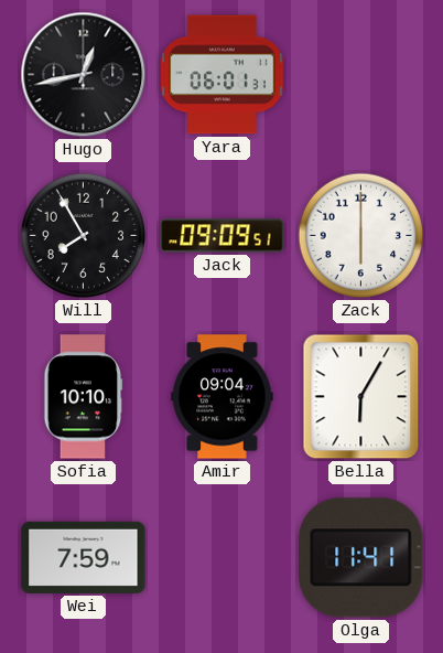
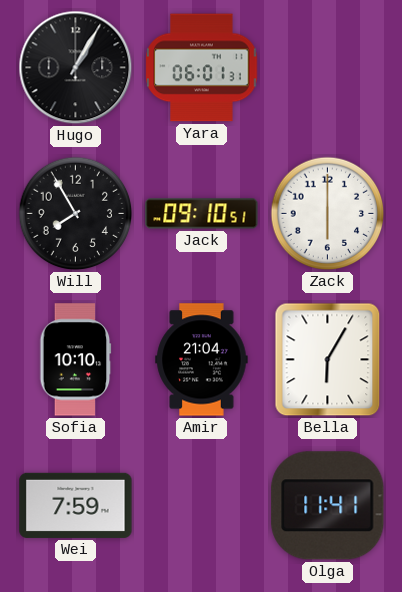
Hugo: 12:43 -> 1:05
Jack: 09:09 -> 09:10
Amir: 09:04 -> 21:04
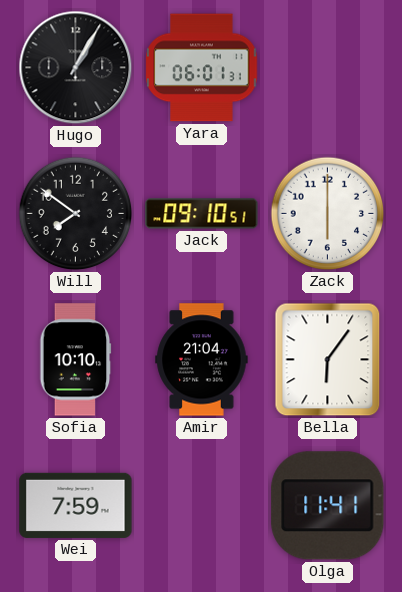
Will: 7:55 -> 7:51
Bella: 6:05 -> 6:06
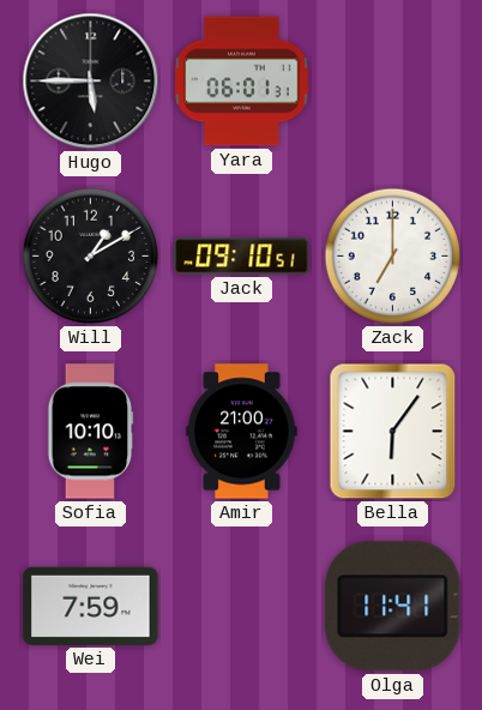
Hugo: 1:05 -> 5:45
Will: 7:51 -> 1:10
Zack: 6:00 -> 7:00
Amir: 21:04 -> 21:00
